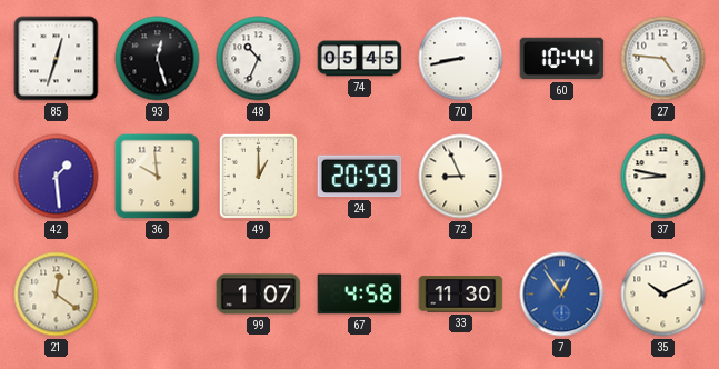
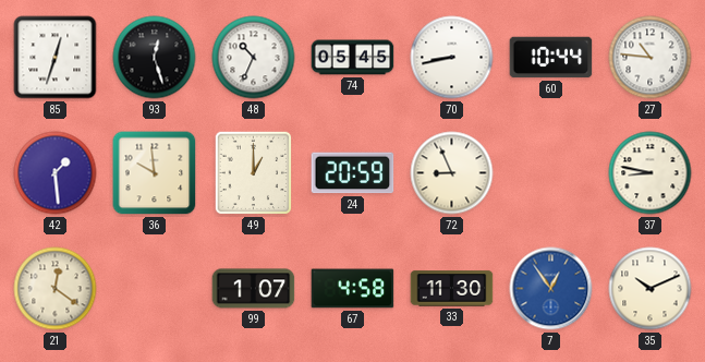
27: 4:46 -> 10:46
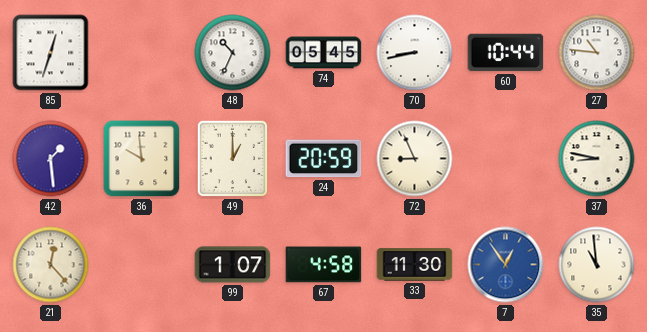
93: 12:27 -> none
21: 12:21 -> 12:23
35: 10:11 -> 10:59
